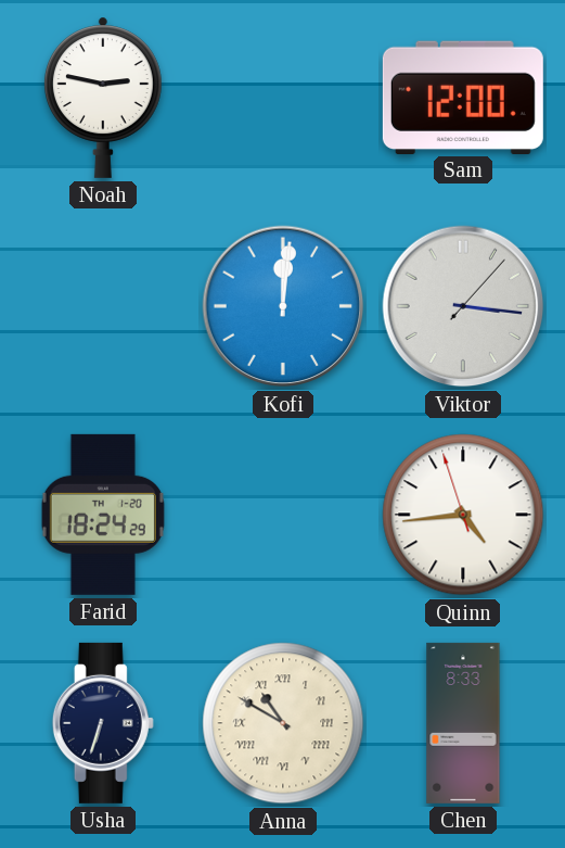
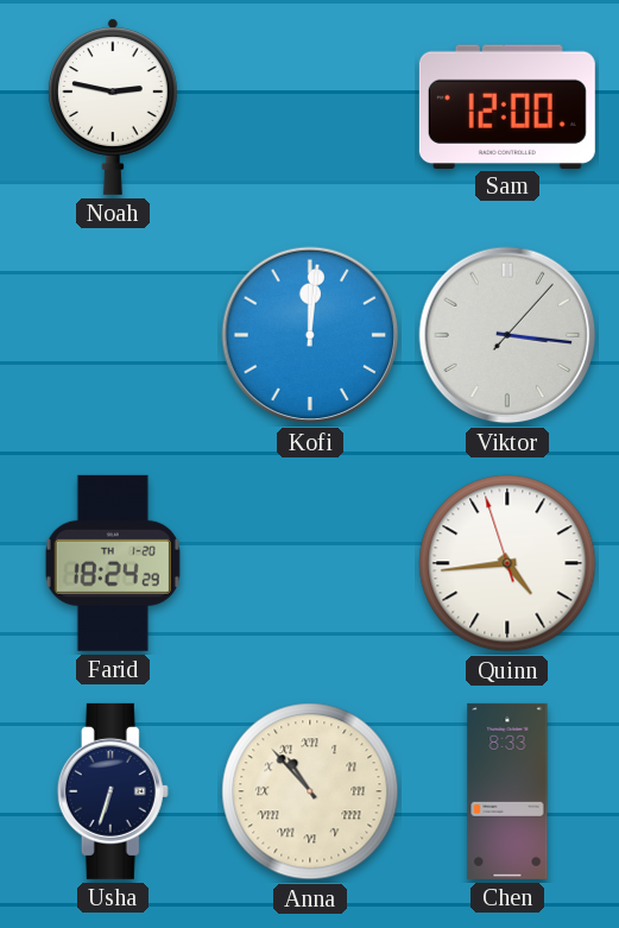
Anna: 10:50 -> 10:53
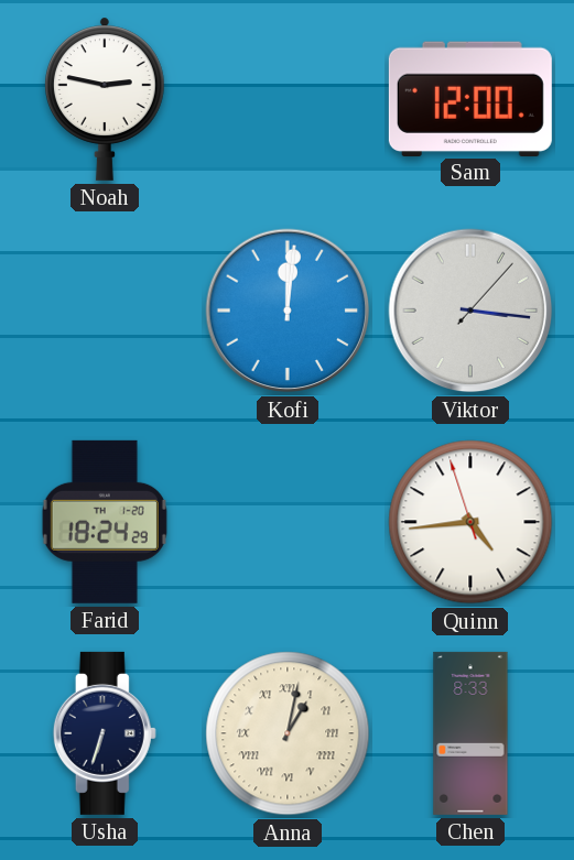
Anna: 10:53 -> 1:02
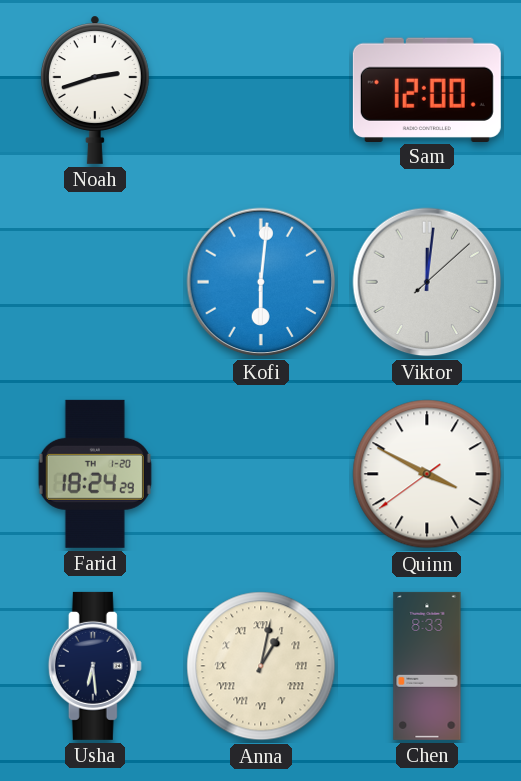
Noah: 2:47 -> 2:42
Kofi: 12:01 -> 6:01
Viktor: 3:16 -> 12:01
Quinn: 4:43 -> 3:49
Usha: 6:33 -> 6:29
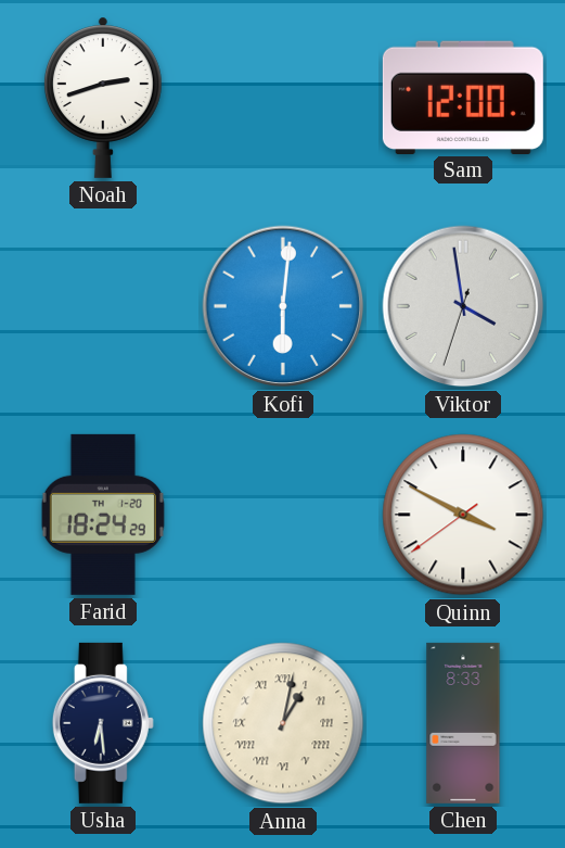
Viktor: 12:01 -> 3:58
